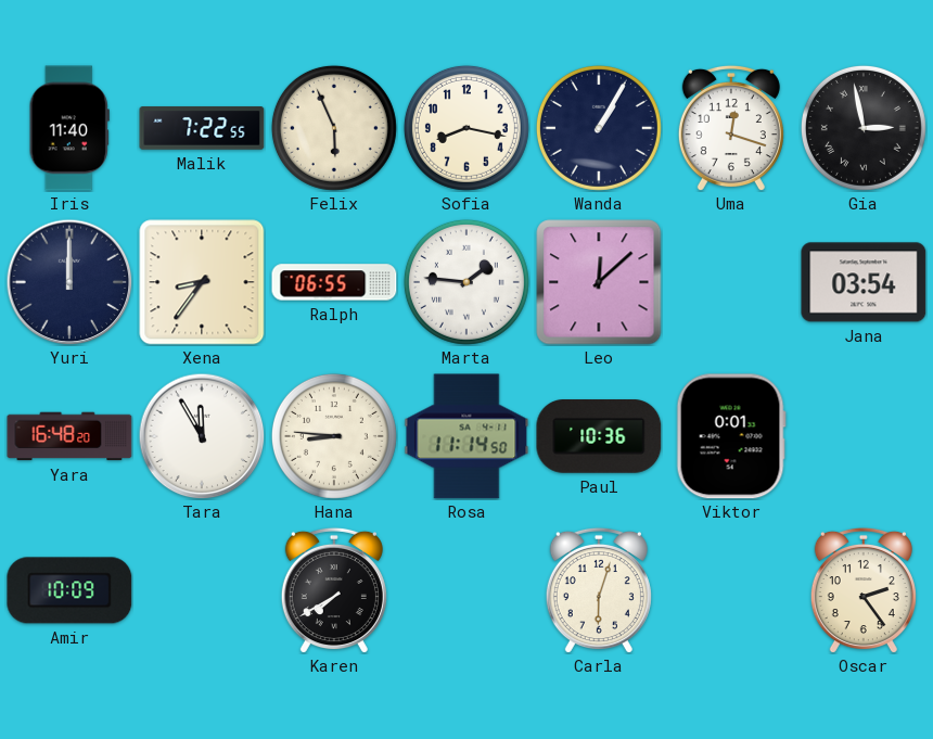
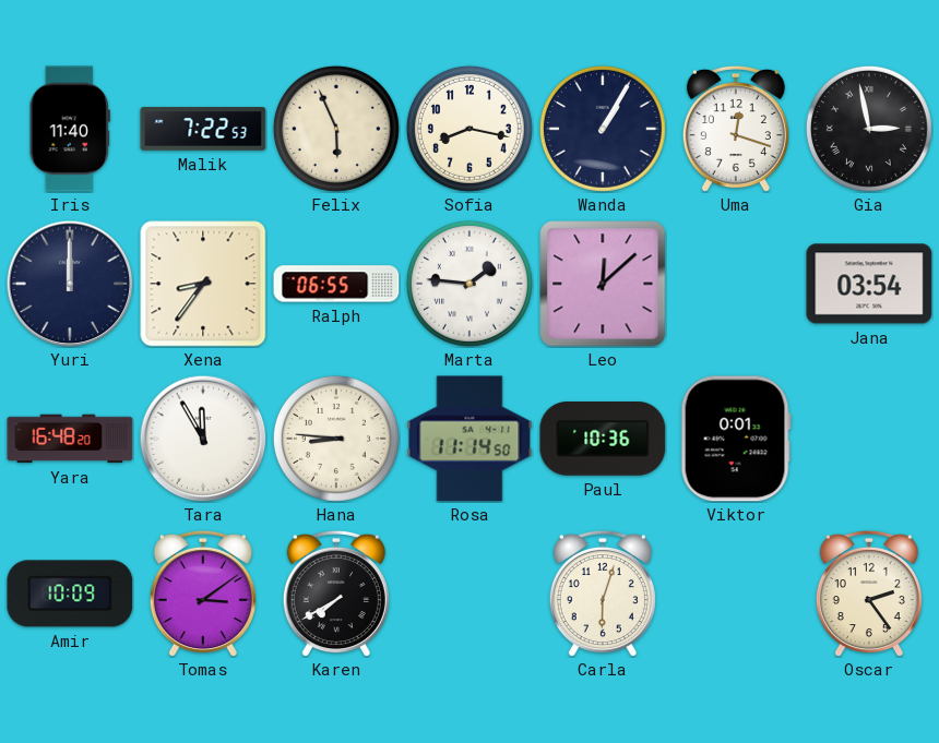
Malik: 7:22:55 -> 7:22:53
Tomas: none -> 3:09
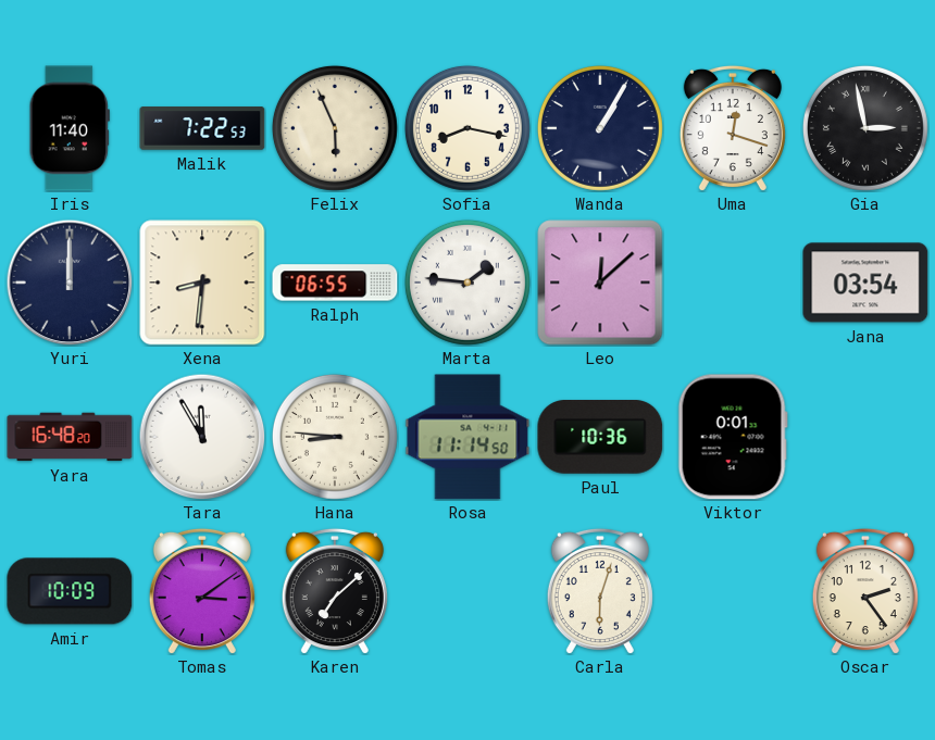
Xena: 8:36 -> 8:31
Karen: 7:40 -> 7:08
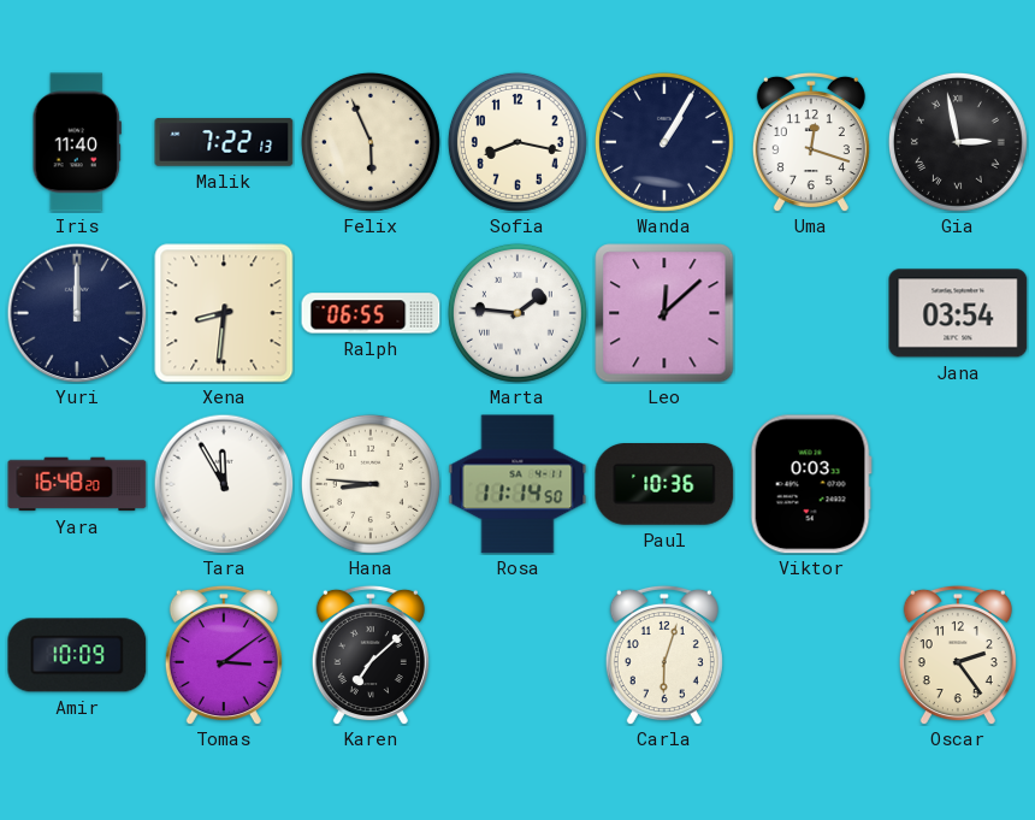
Malik: 7:22:53 -> 7:22:13
Viktor: 0:01 -> 0:03
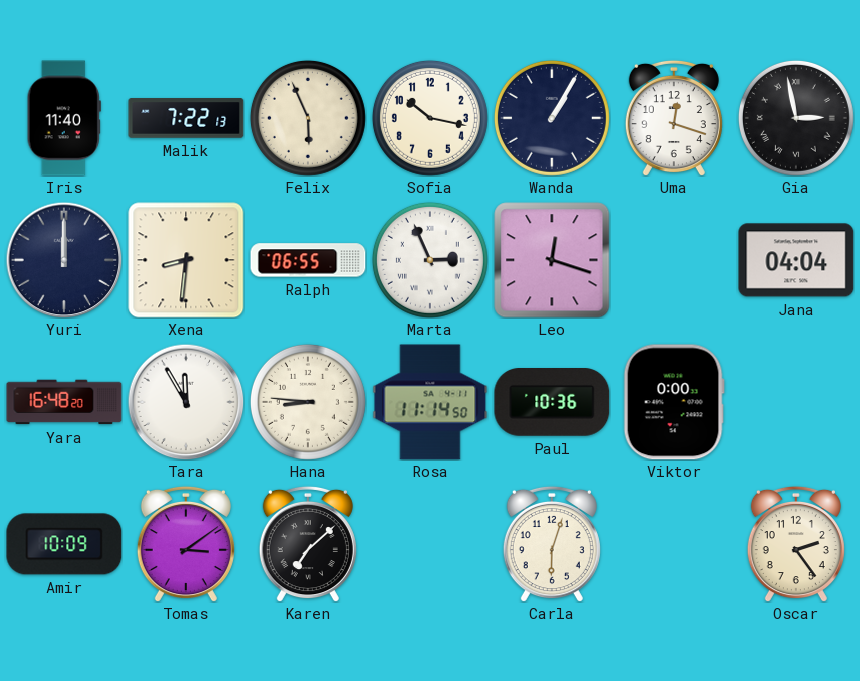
Sofia: 8:17 -> 10:17
Marta: 1:46 -> 2:56
Leo: 12:08 -> 12:18
Jana: 03:54 -> 04:04
Viktor: 0:03 -> 0:00
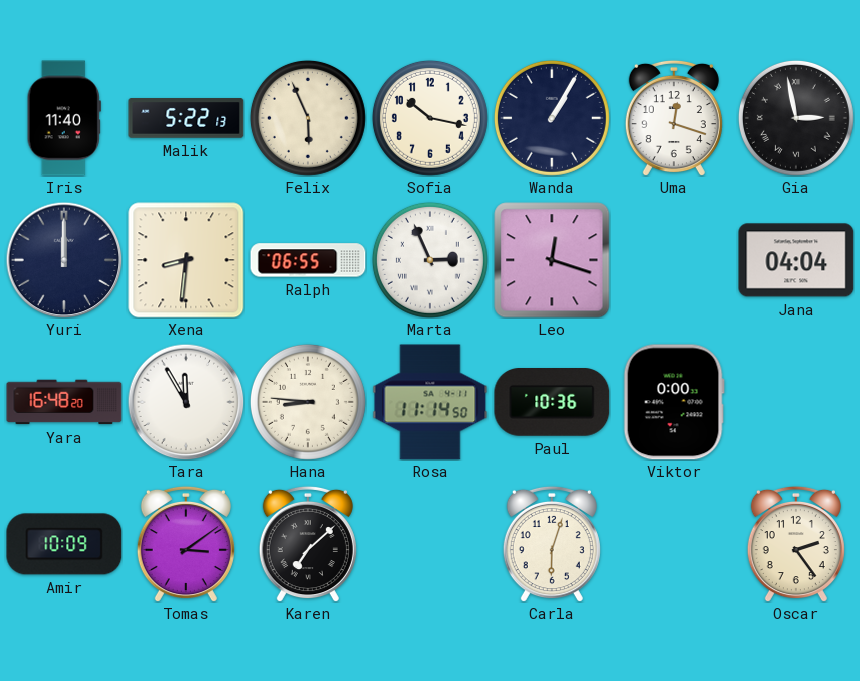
Malik: 7:22 -> 5:22
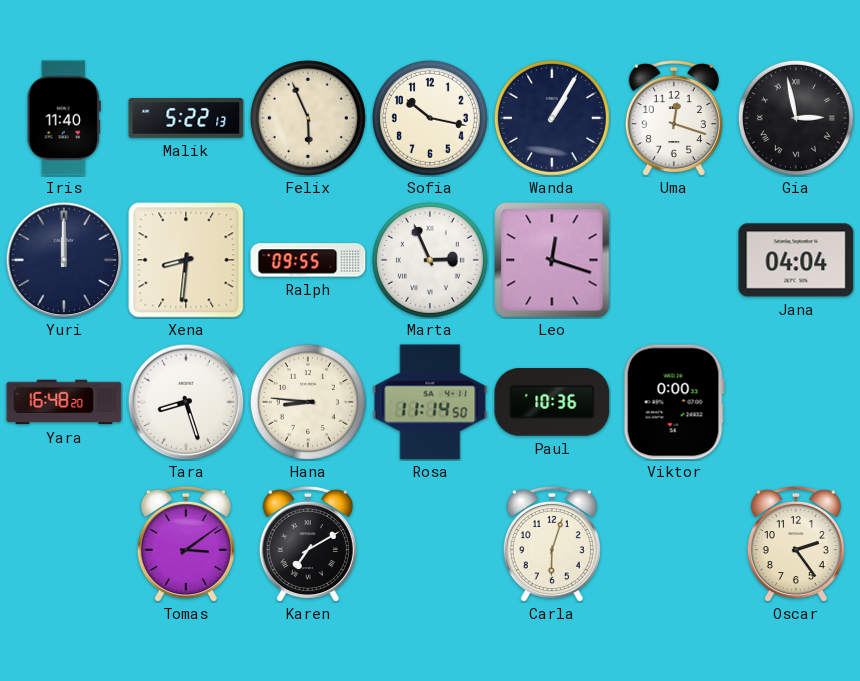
Ralph: 06:55 -> 09:55
Tara: 11:55 -> 8:27
Amir: 10:09 -> none
Karen: 7:08 -> 7:10
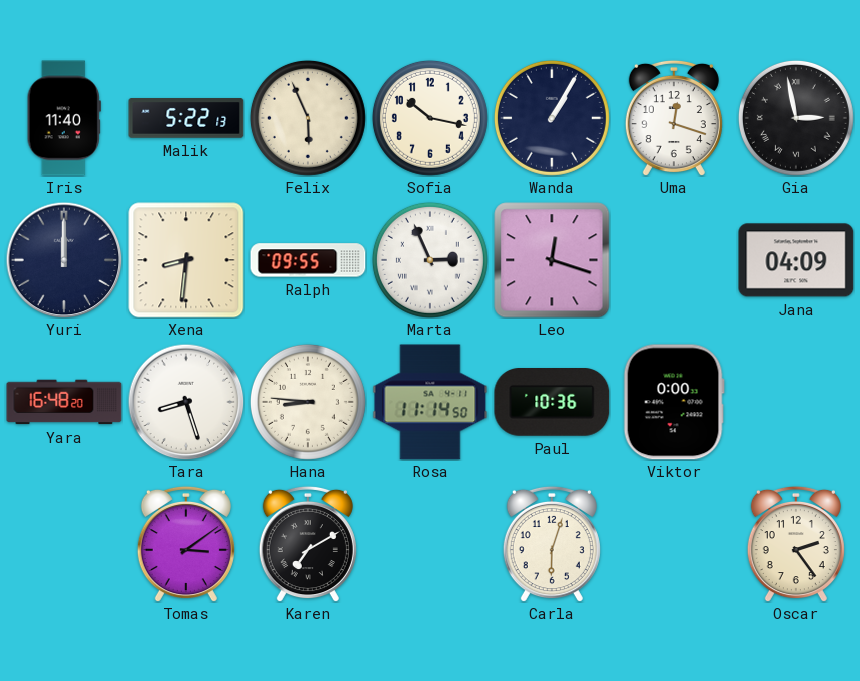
Jana: 04:04 -> 04:09
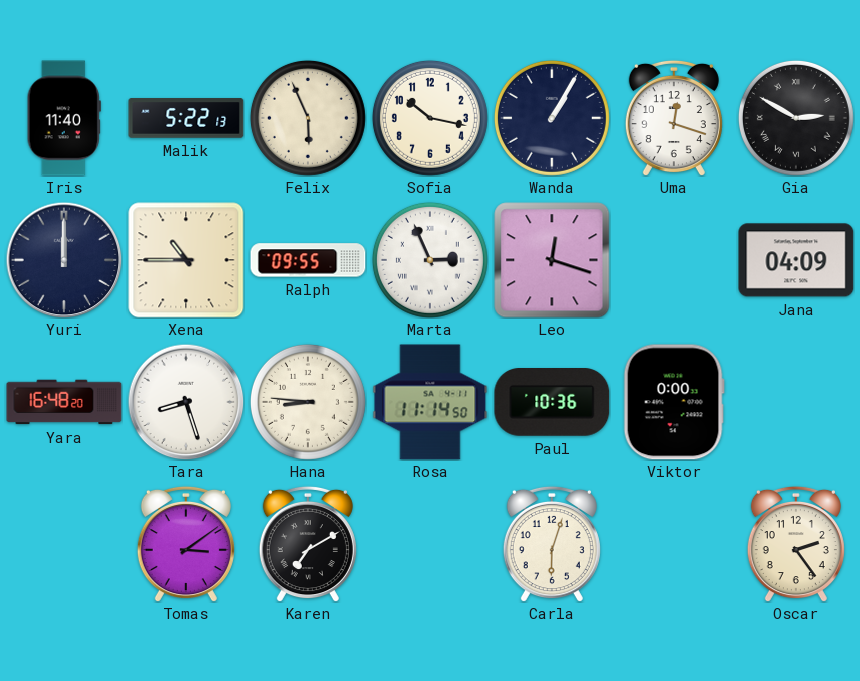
Gia: 2:58 -> 2:50
Xena: 8:31 -> 10:45
